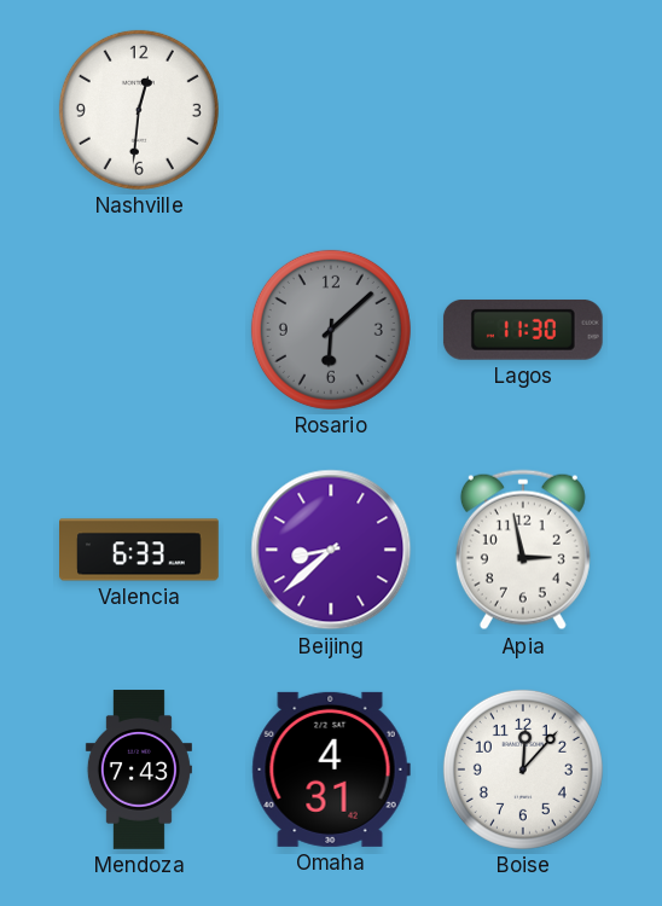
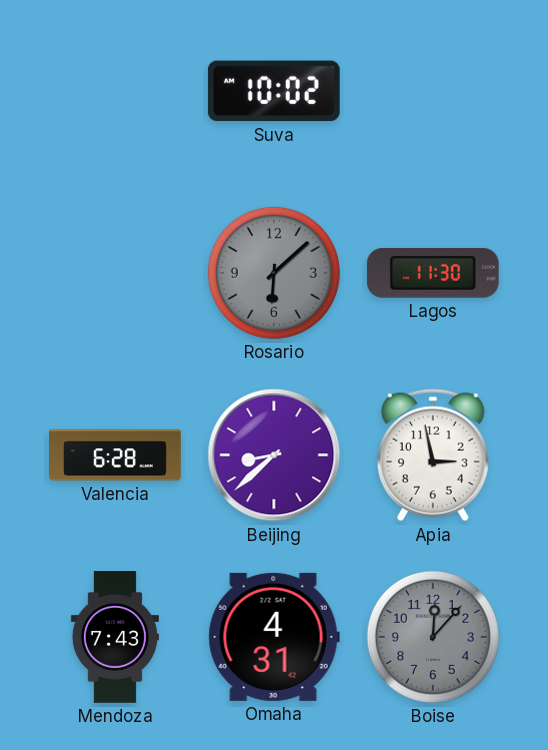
Nashville: 12:31 -> none
Suva: none -> 10:02
Valencia: 6:33 -> 6:28
Boise dial: white -> grey
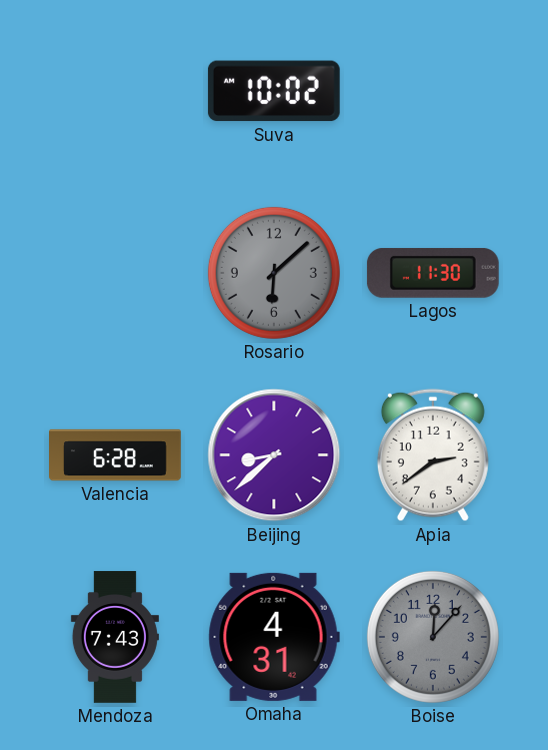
Apia: 2:58 -> 2:39
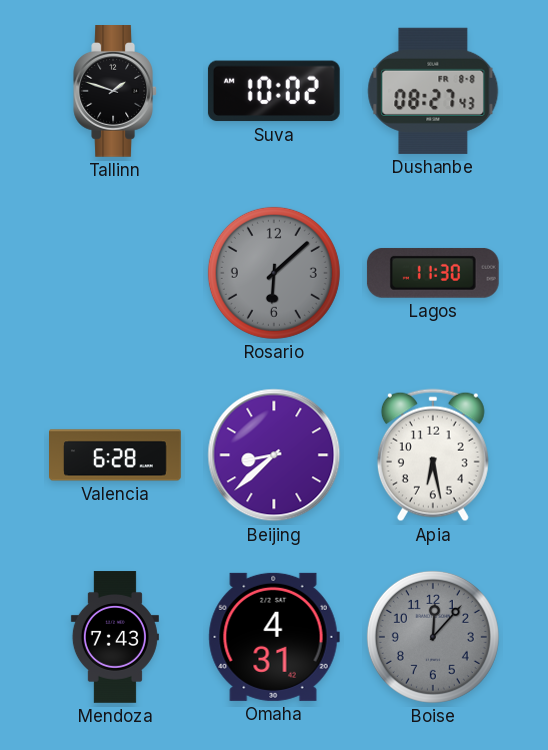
Tallinn: none -> 1:48
Dushanbe: none -> 08:27
Apia: 2:39 -> 6:28
